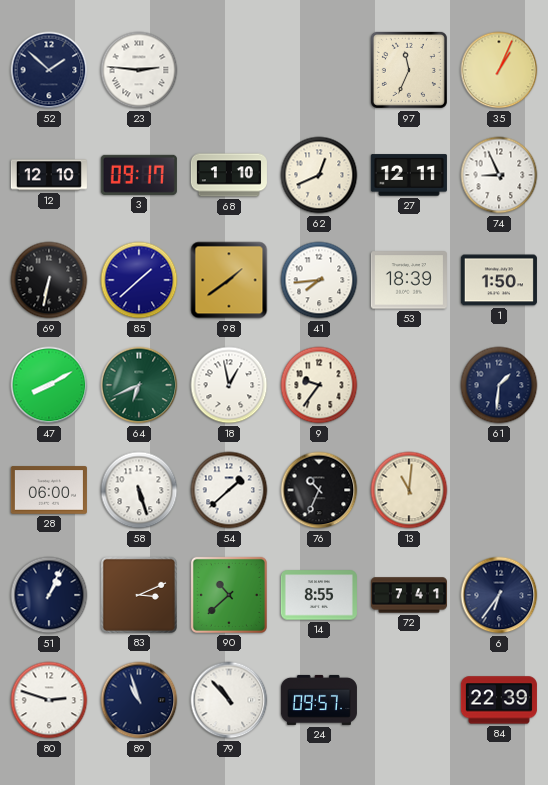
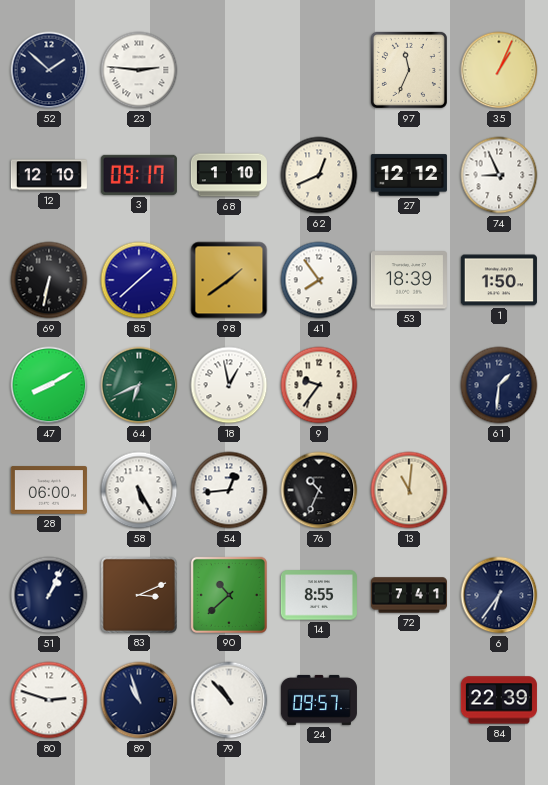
27: 12:11 -> 12:12
41: 7:44 -> 7:54
58: 5:27 -> 5:25
54: 1:38 -> 12:44
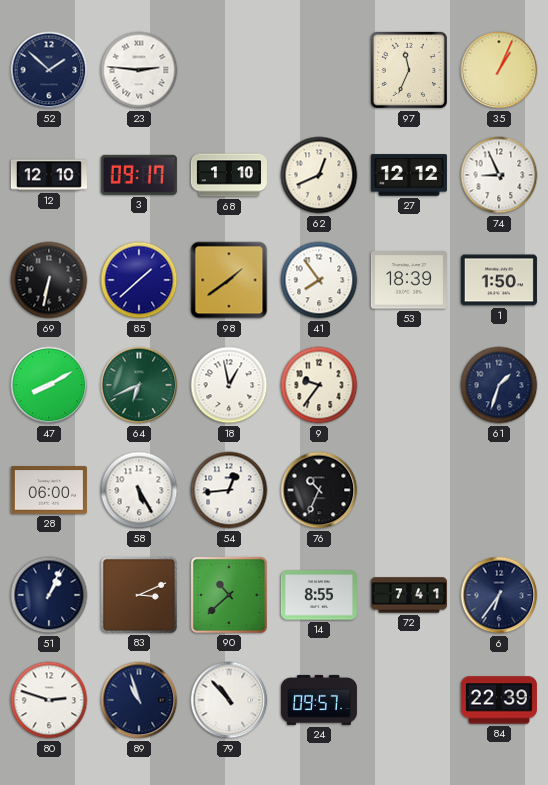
61: 1:31 -> 1:33
13: 11:01 -> none
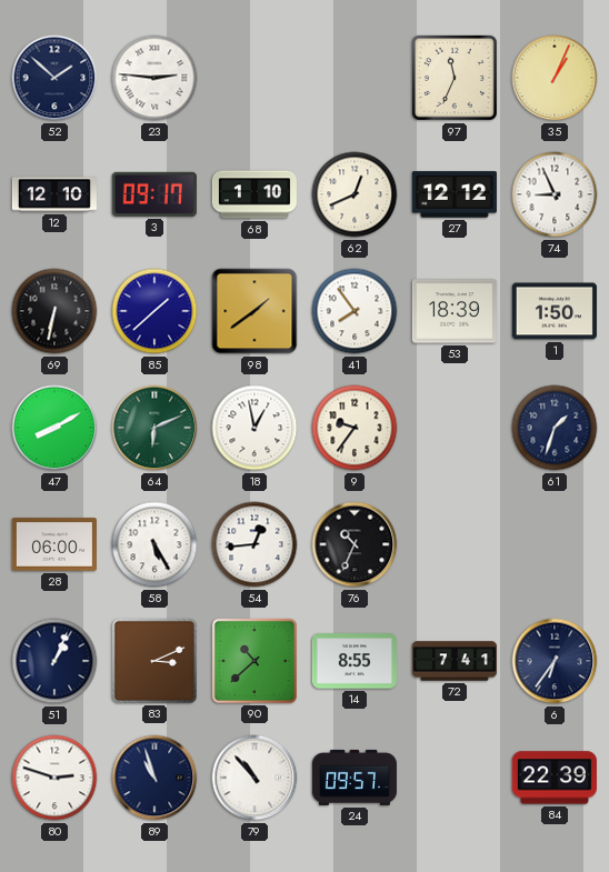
64: 6:41 -> 6:11
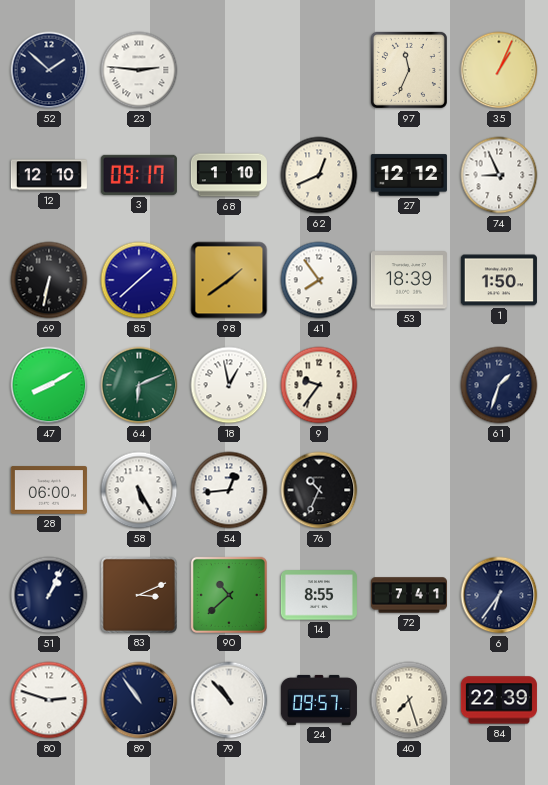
89: 10:57 -> 10:54
40: none -> 7:27
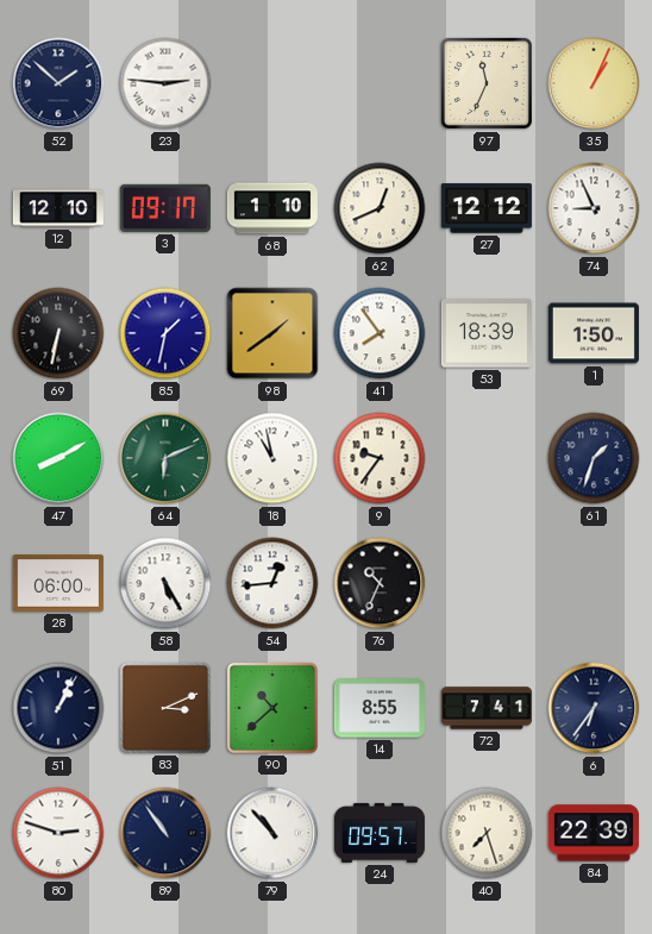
85: 1:38 -> 1:32
18: 12:58 -> 10:58
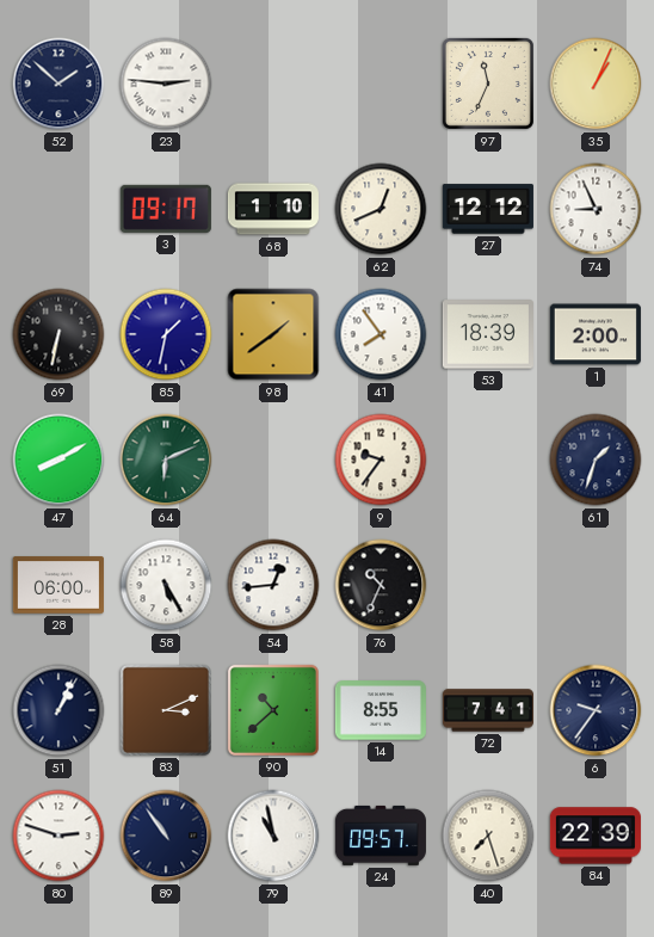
12: 12:10 -> none
1: 1:50 -> 2:00
18: 10:58 -> none
6: 6:36 -> 9:36
79: 10:53 -> 10:58
